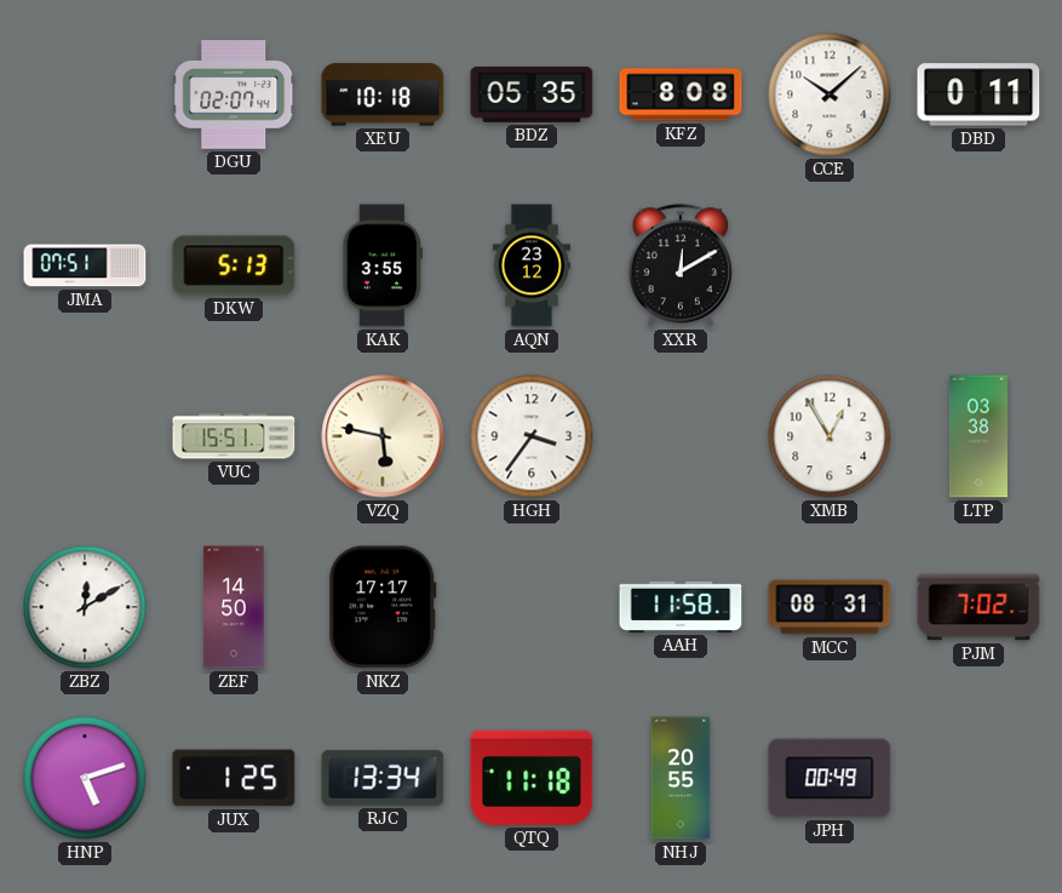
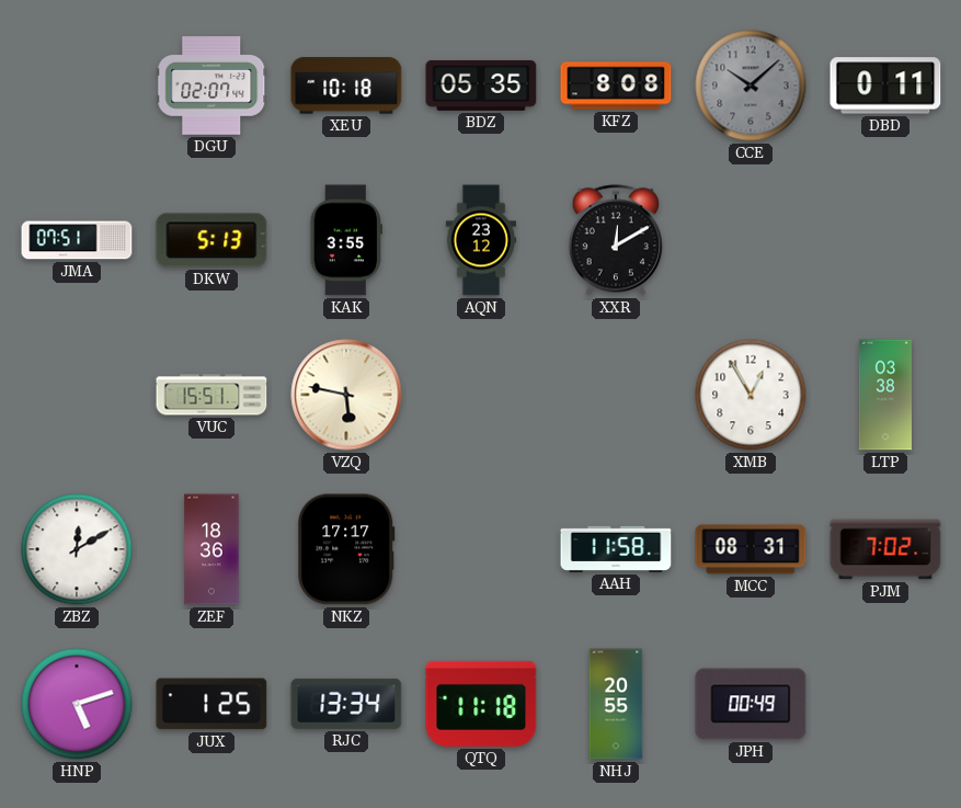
CCE dial: white -> grey
HGH: 3:36 -> none
ZEF: 14:50 -> 18:36
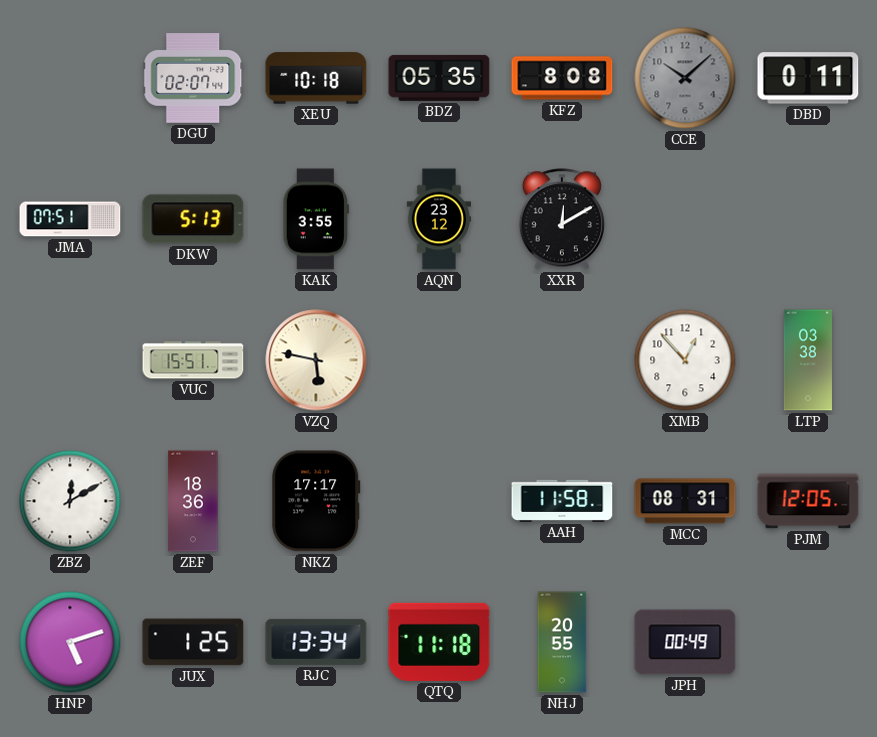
XMB: 12:55 -> 12:53
PJM: 7:02 -> 12:05
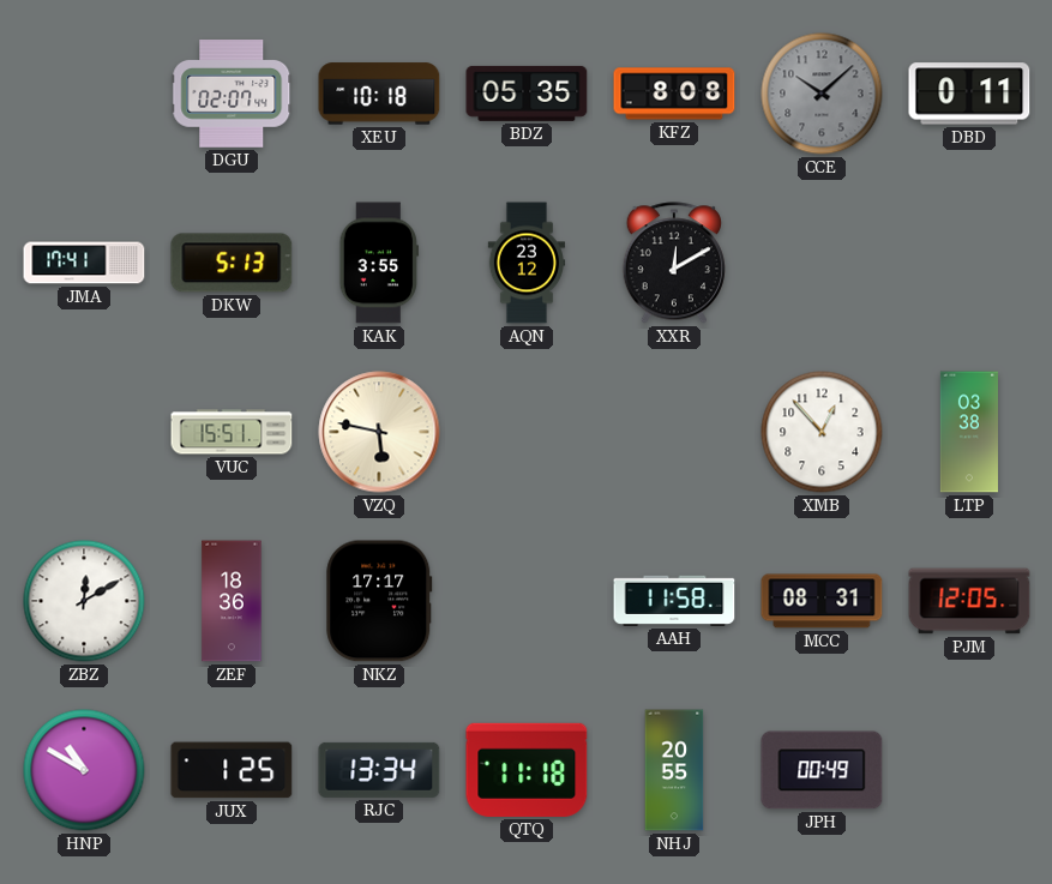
JMA: 07:51 -> 17:41
HNP: 5:12 -> 10:50
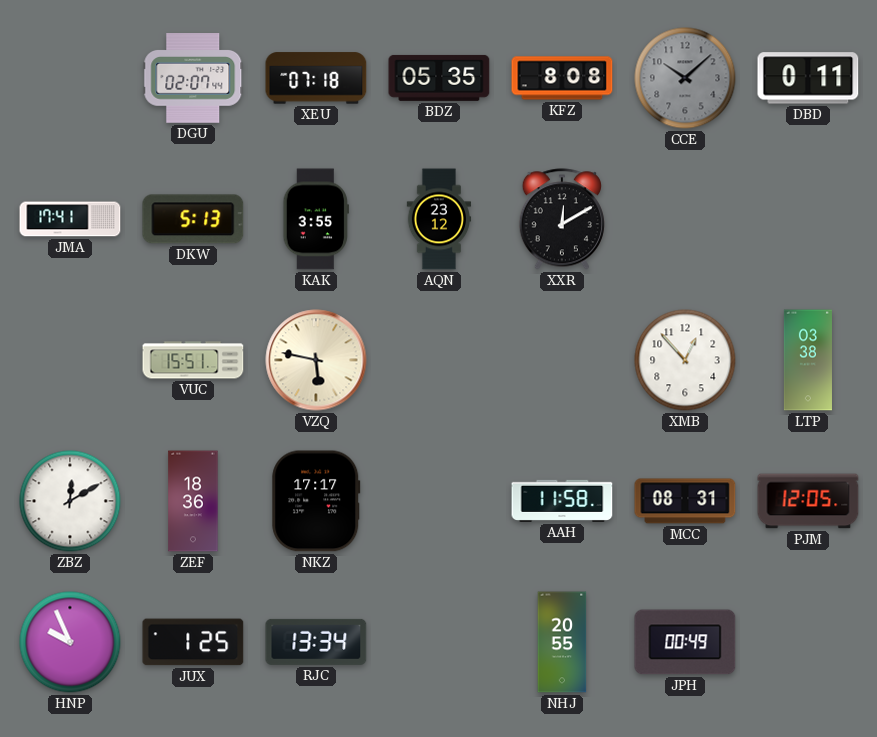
XEU: 10:18 -> 07:18
HNP: 10:50 -> 9:56
QTQ: 11:18 -> none
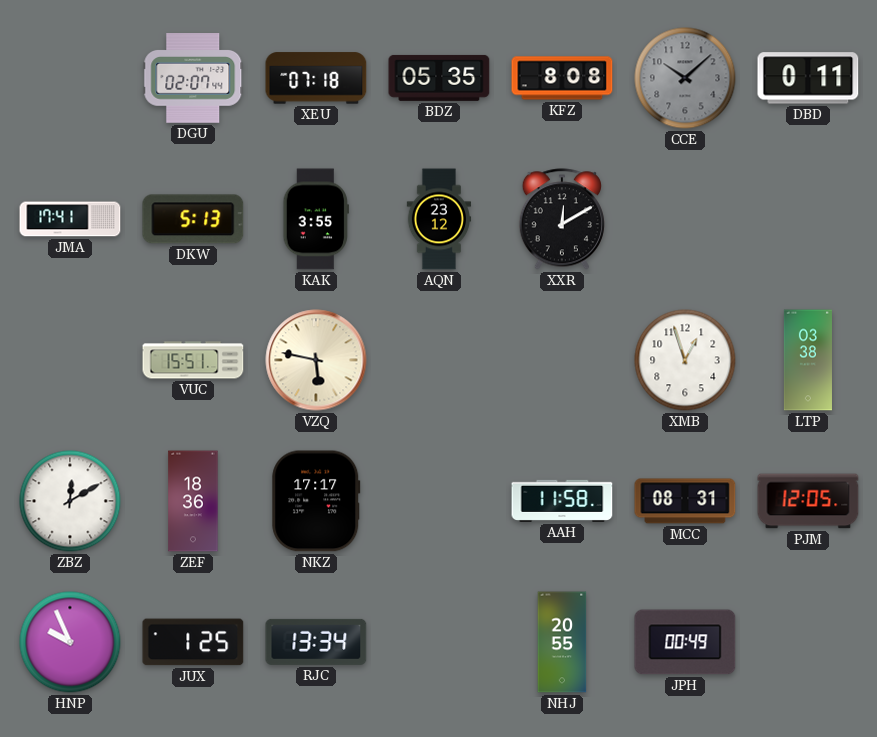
XMB: 12:53 -> 12:57
